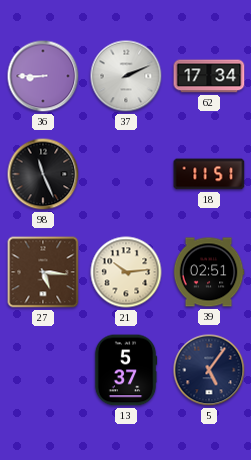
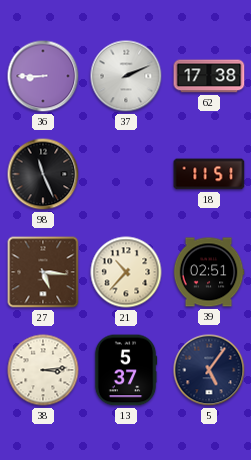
62: 17:34 -> 17:38
21: 10:14 -> 10:37
38: none -> 3:14
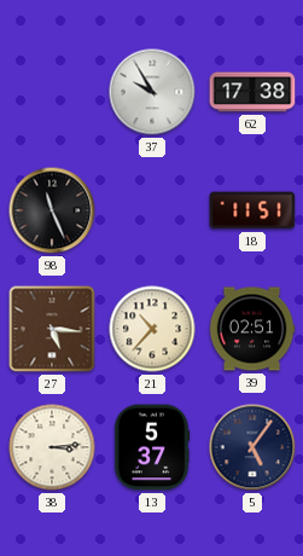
36: 8:45 -> none
37: 2:11 -> 9:55
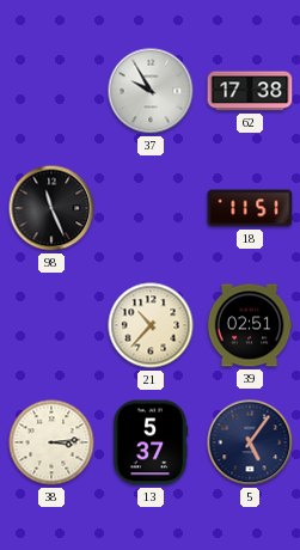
27: 5:16 -> none
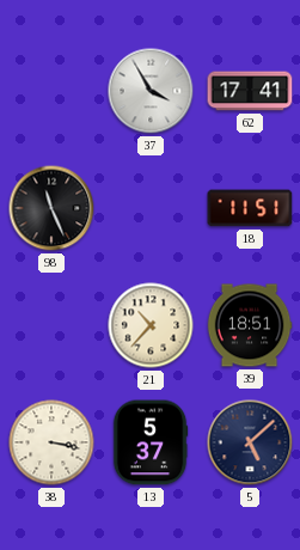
37: 9:55 -> 3:55
62: 17:38 -> 17:41
39: 02:51 -> 18:51
38: 3:14 -> 3:17
5: 5:06 -> 5:08
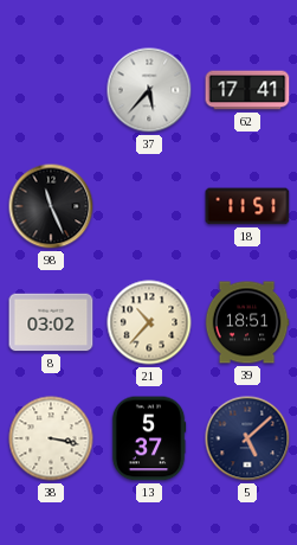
37: 3:55 -> 5:37
8: none -> 03:02
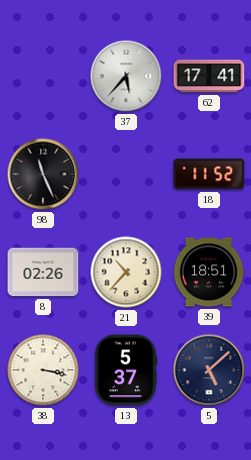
18: 11:51 -> 11:52
8: 03:02 -> 02:26
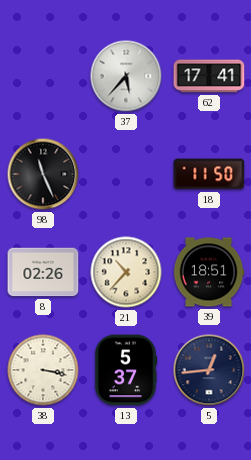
18: 11:52 -> 11:50
5: 5:08 -> 12:44
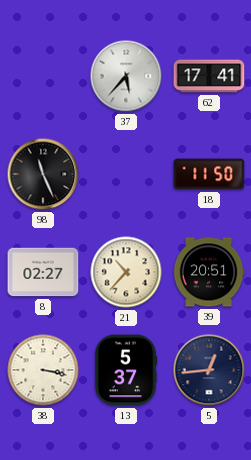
8: 02:26 -> 02:27
39: 18:51 -> 20:51
